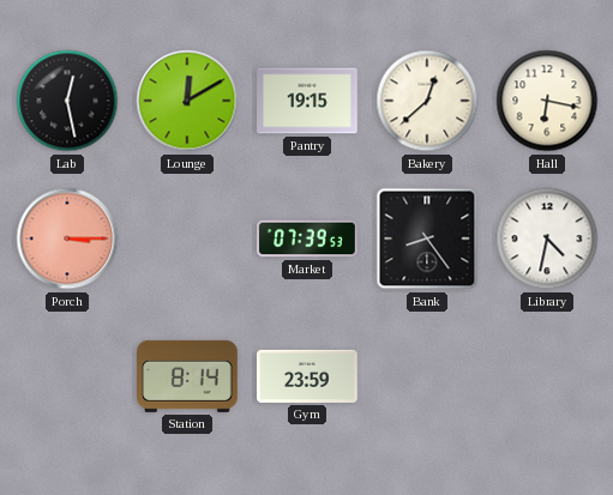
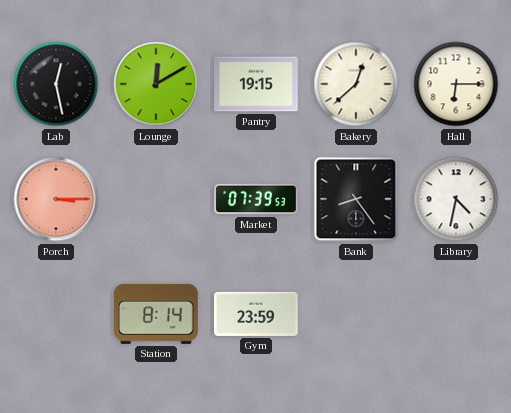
Hall: 6:17 -> 6:15
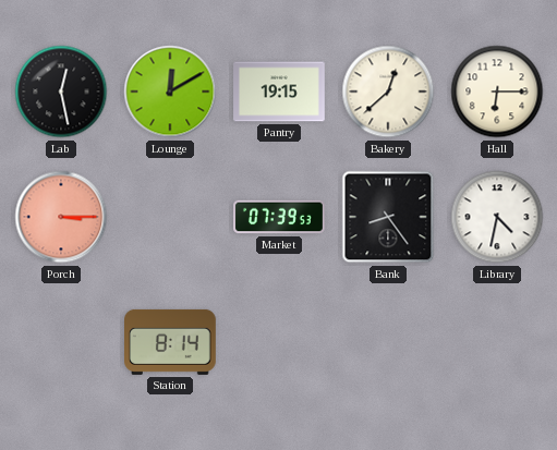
Gym: 23:59 -> none
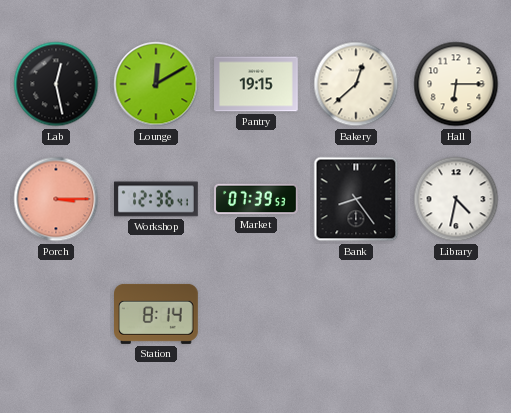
Workshop: none -> 12:36
